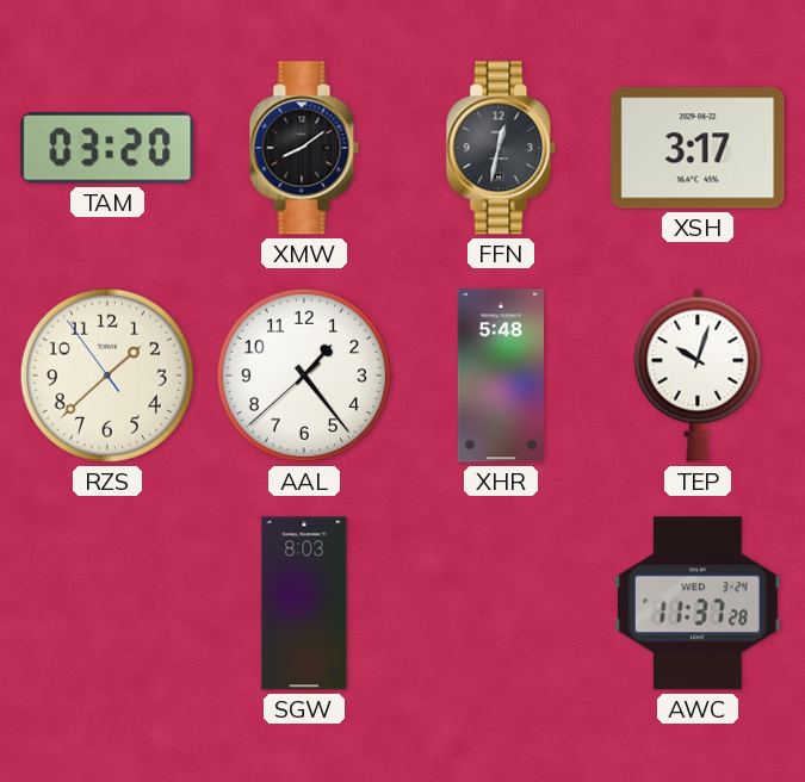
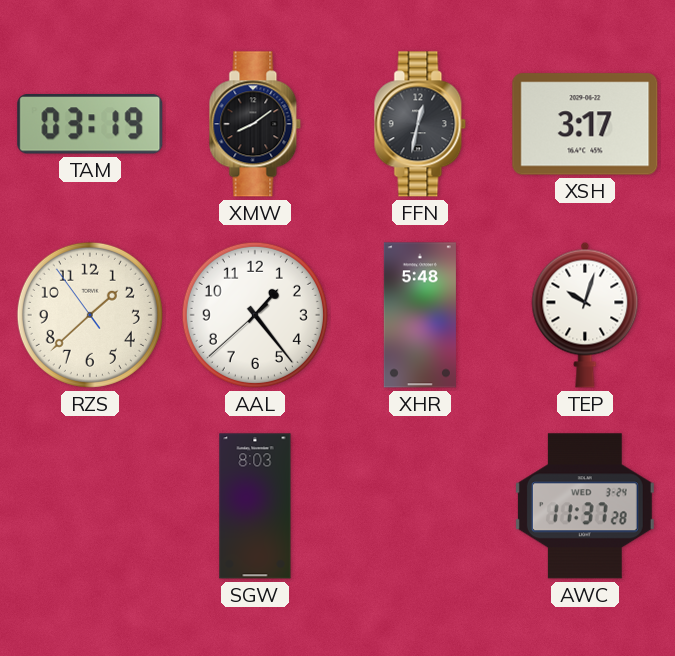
TAM: 03:20 -> 03:19
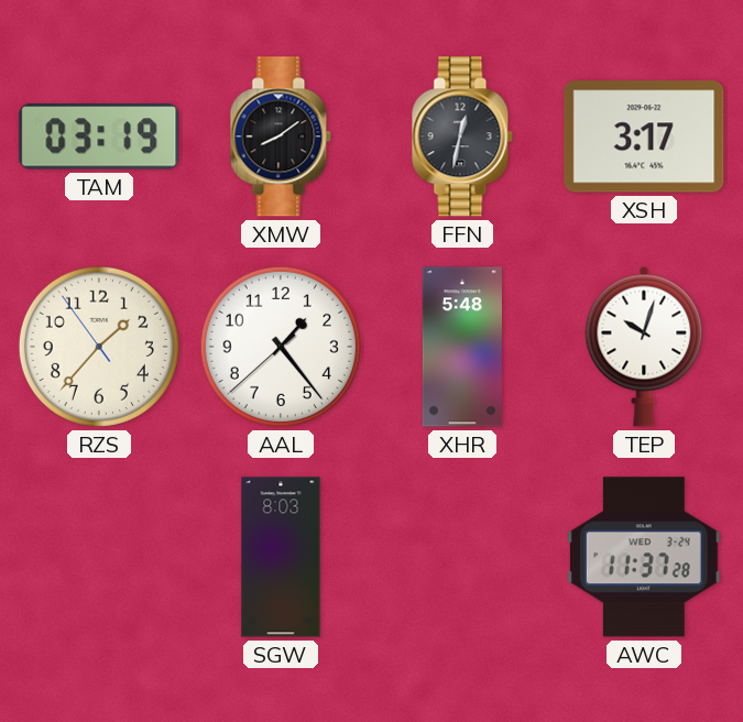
RZS: 1:37 -> 1:36
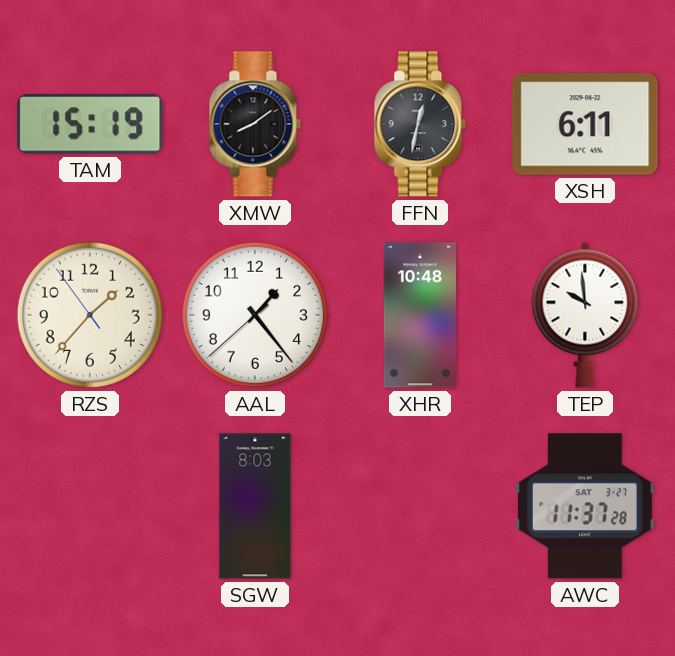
TAM: 03:19 -> 15:19
XSH: 3:17 -> 6:11
XHR: 5:48 -> 10:48
TEP: 10:03 -> 9:59
AWC date: WED 3-24 -> SAT 3-27
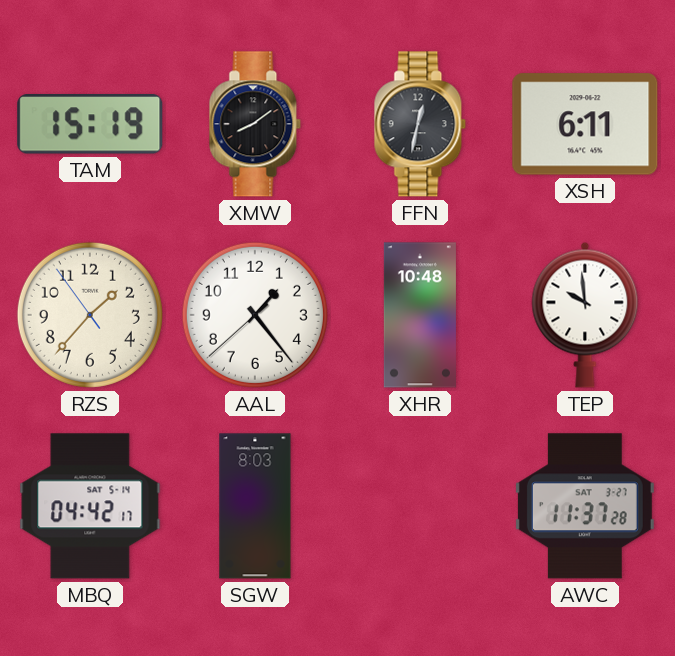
MBQ: none -> 04:42
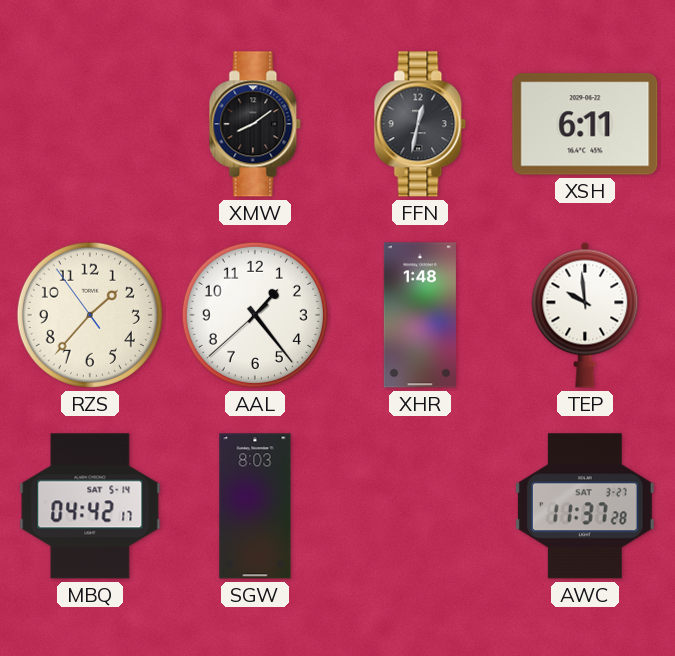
TAM: 15:19 -> none
XHR: 10:48 -> 1:48
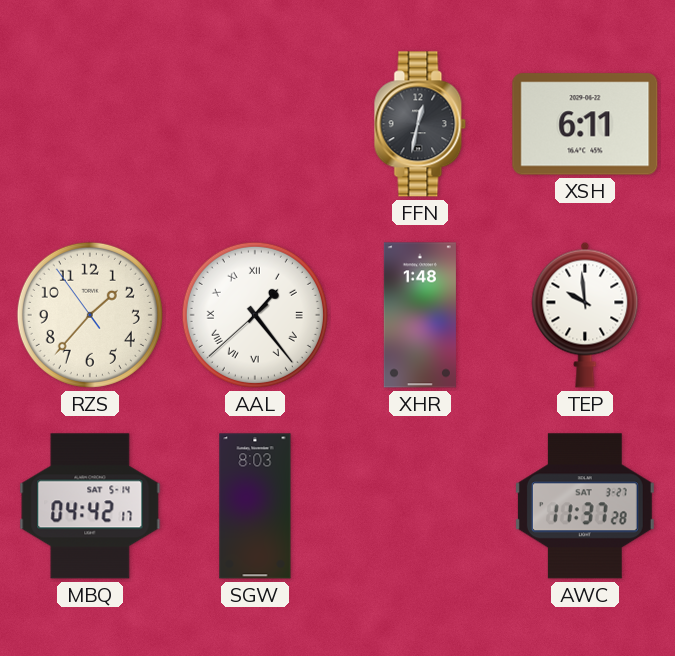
XMW: 8:09 -> none
AAL numerals: Arabic -> Roman
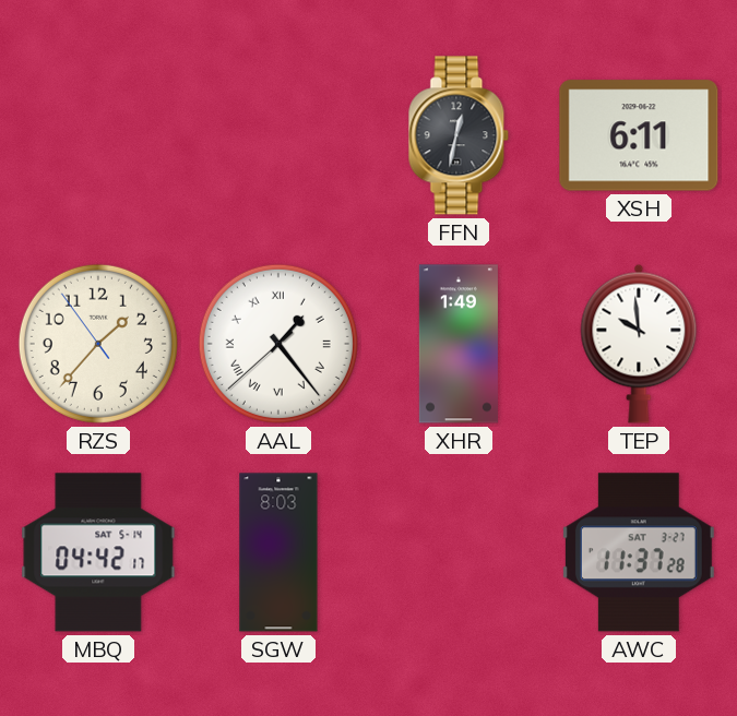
XHR: 1:48 -> 1:49
